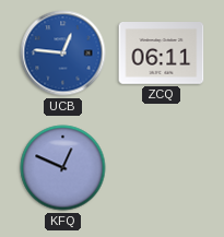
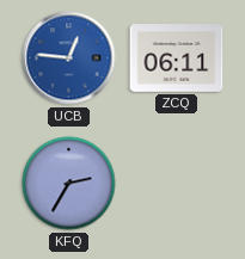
KFQ: 12:49 -> 2:35
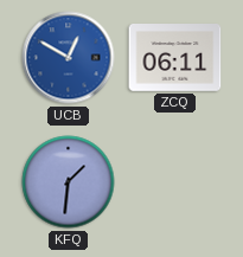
UCB: 12:46 -> 12:50
KFQ: 2:35 -> 1:31
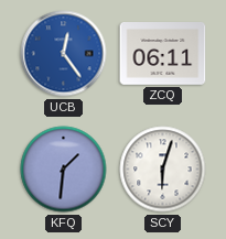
UCB: 12:50 -> 12:24
SCY: none -> 6:03
